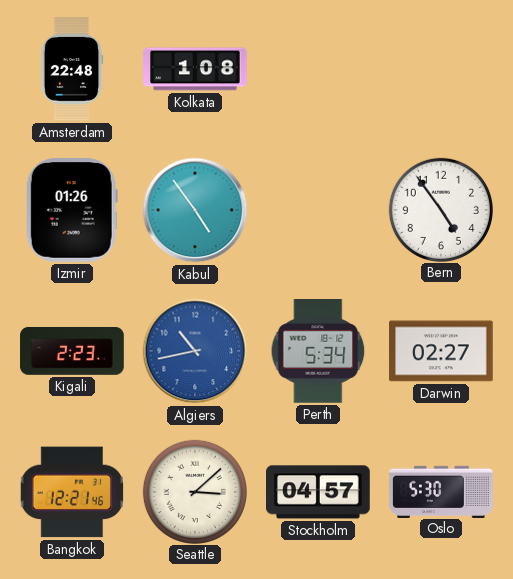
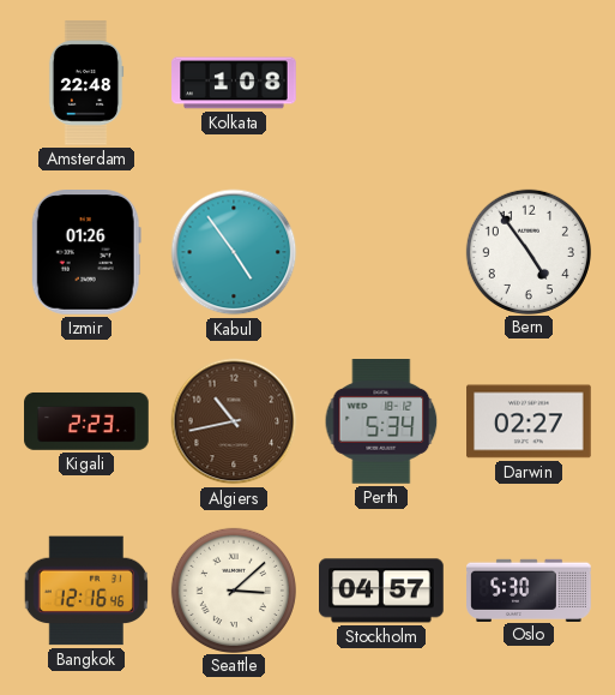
Algiers dial: blue -> brown
Bangkok: 12:21 -> 12:16
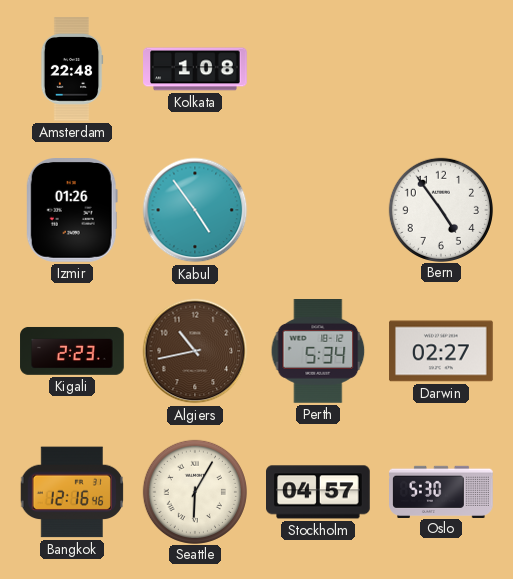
Seattle: 3:08 -> 6:05
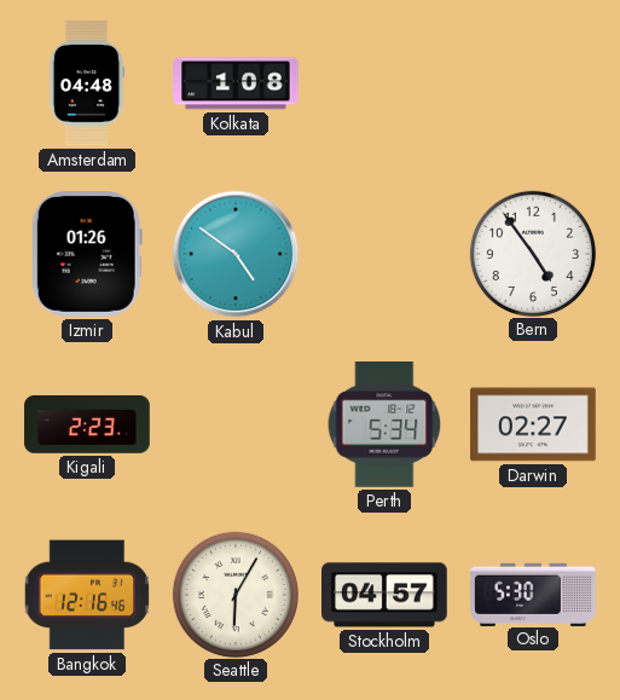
Amsterdam: 22:48 -> 04:48
Kabul: 4:54 -> 4:51
Algiers: 10:43 -> none
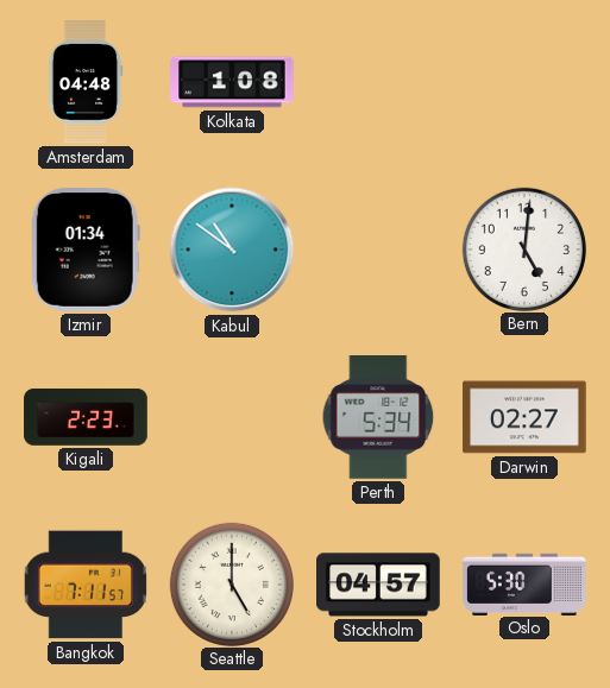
Izmir: 01:26 -> 01:34
Kabul: 4:51 -> 10:51
Bern: 4:54 -> 5:01
Bangkok: 12:16 -> 7:11
Seattle: 6:05 -> 5:00
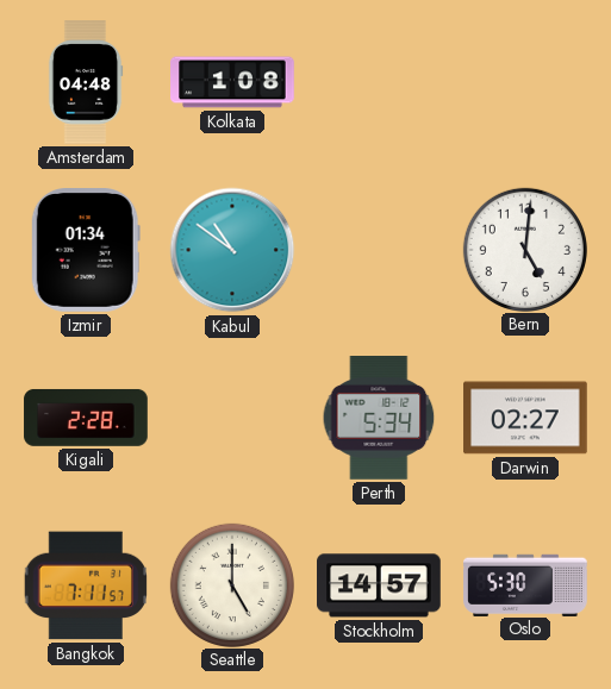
Kigali: 2:23 -> 2:28
Stockholm: 04:57 -> 14:57
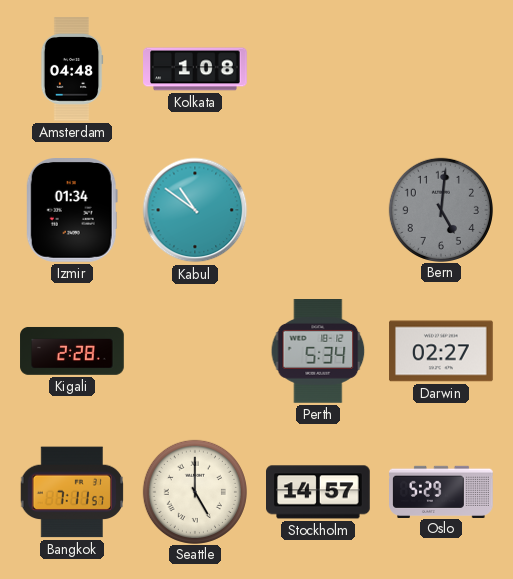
Bern dial: white -> grey
Oslo: 5:30 -> 5:29
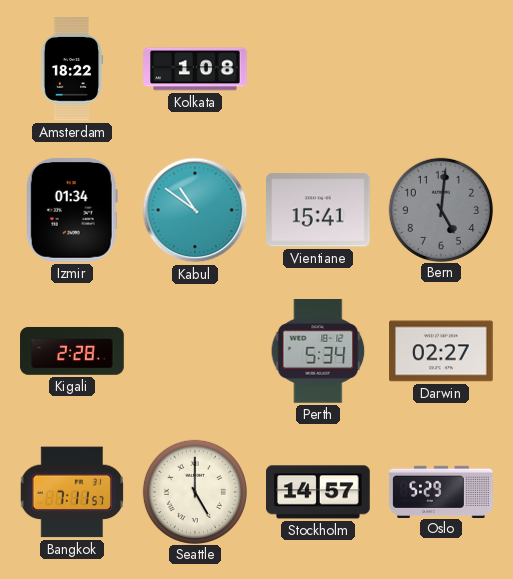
Amsterdam: 04:48 -> 18:22
Vientiane: none -> 15:41
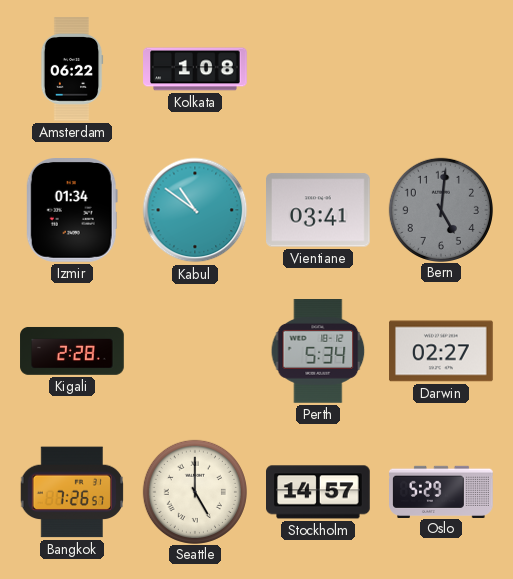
Amsterdam: 18:22 -> 06:22
Vientiane: 15:41 -> 03:41
Bangkok: 7:11 -> 7:26
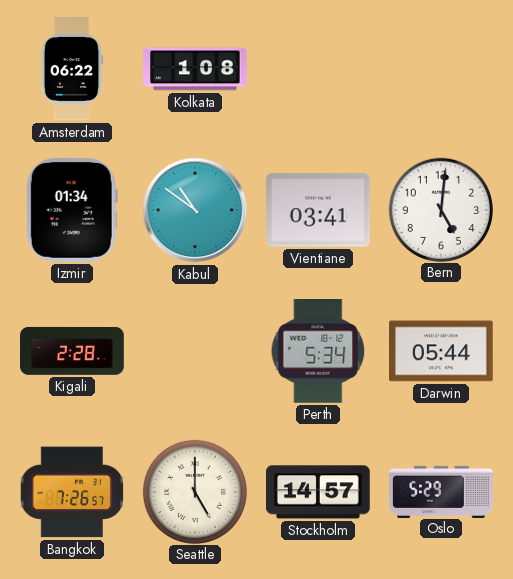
Bern dial: grey -> white
Darwin: 02:27 -> 05:44
